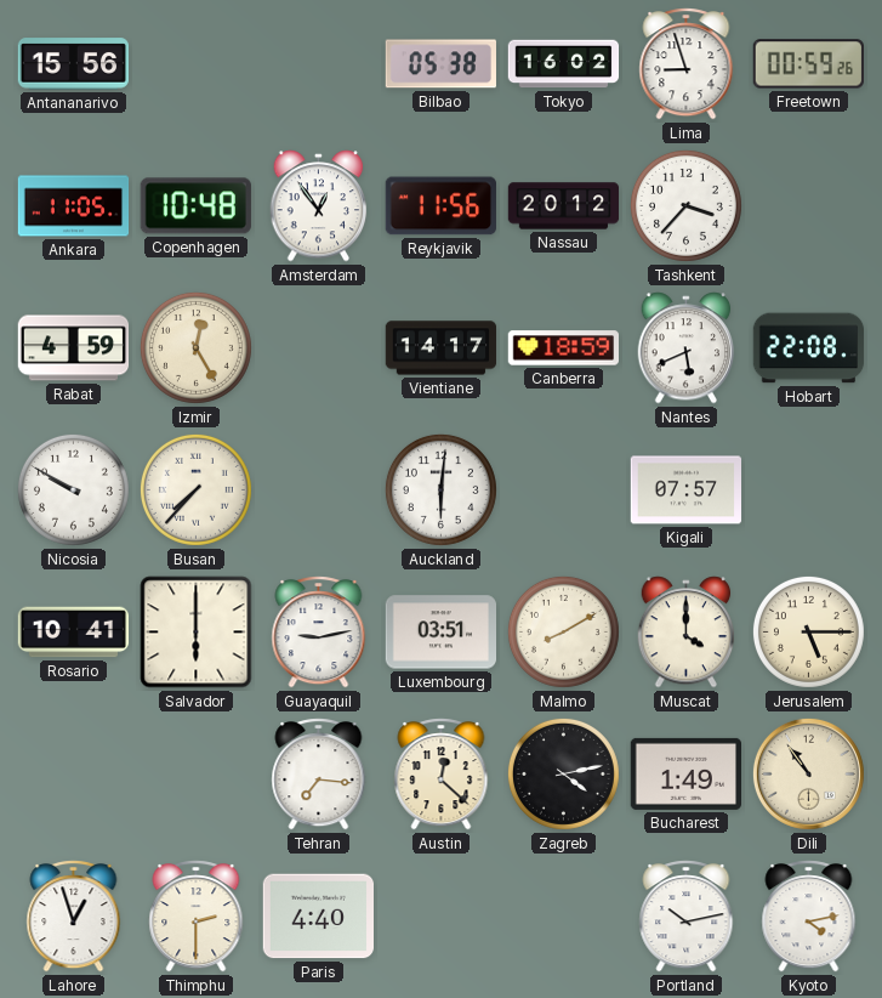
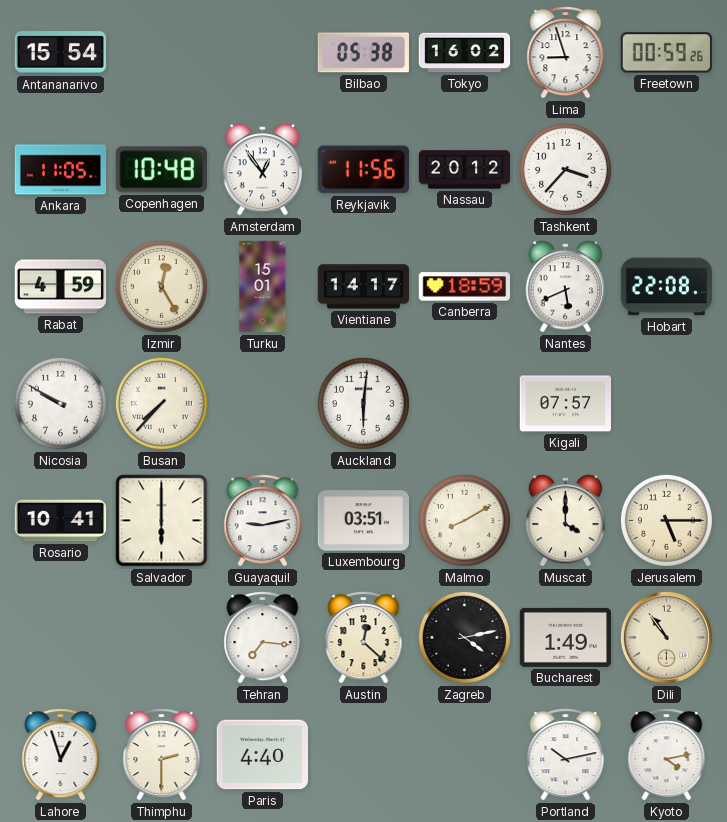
Antananarivo: 15:56 -> 15:54
Turku: none -> 15:01
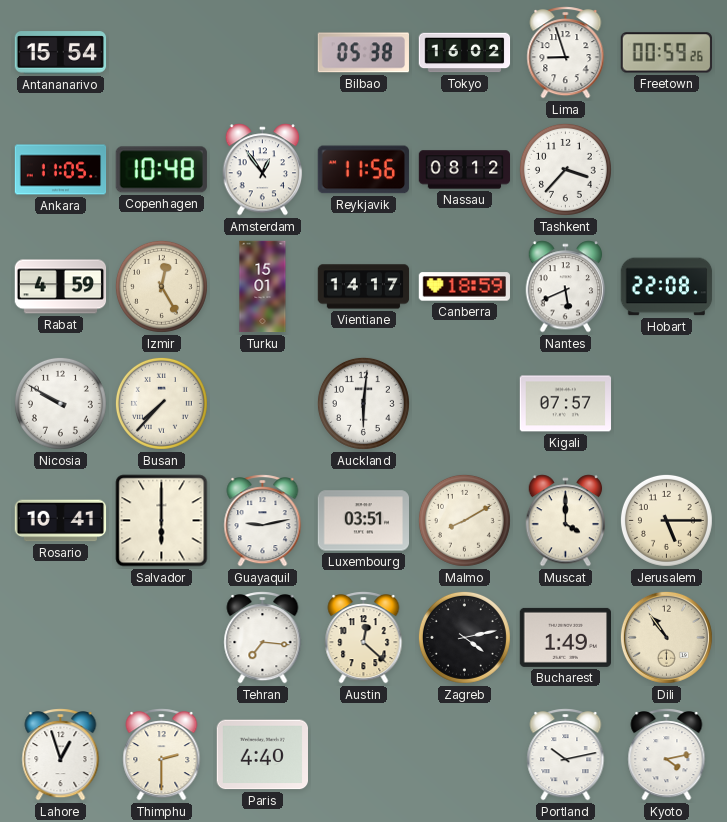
Nassau: 20:12 -> 08:12
